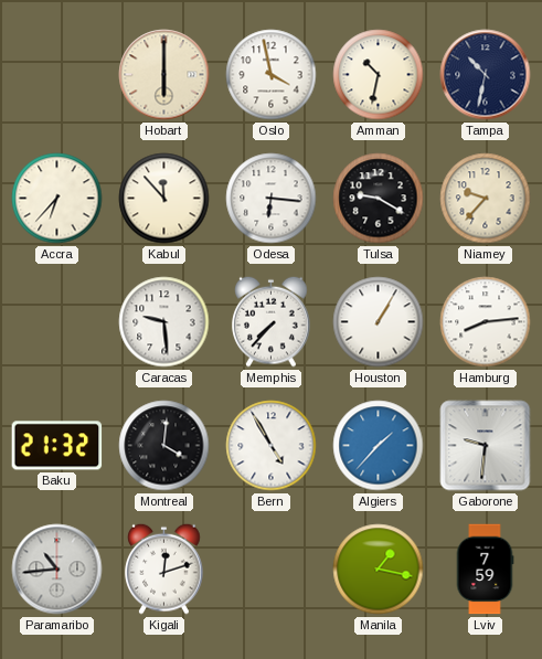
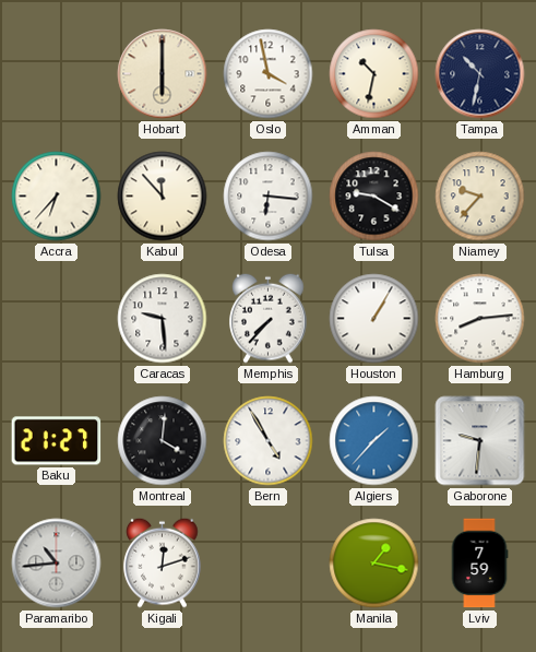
Baku: 21:32 -> 21:27
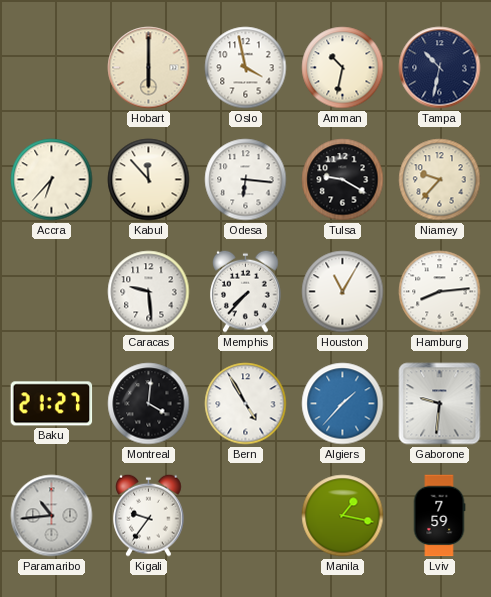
Houston: 1:05 -> 11:05
Kigali: 12:12 -> 9:36
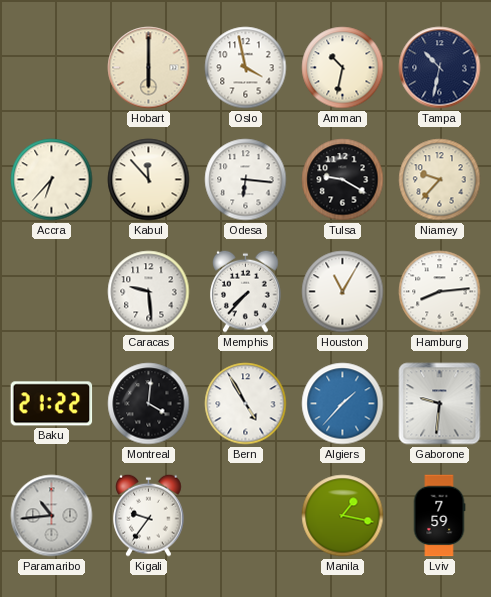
Baku: 21:27 -> 21:22
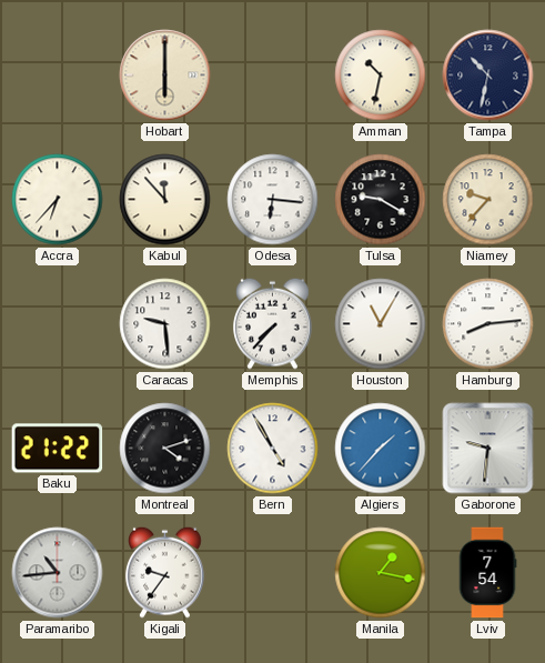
Oslo: 3:58 -> none
Montreal: 4:01 -> 4:12
Lviv: 7:59 -> 7:54
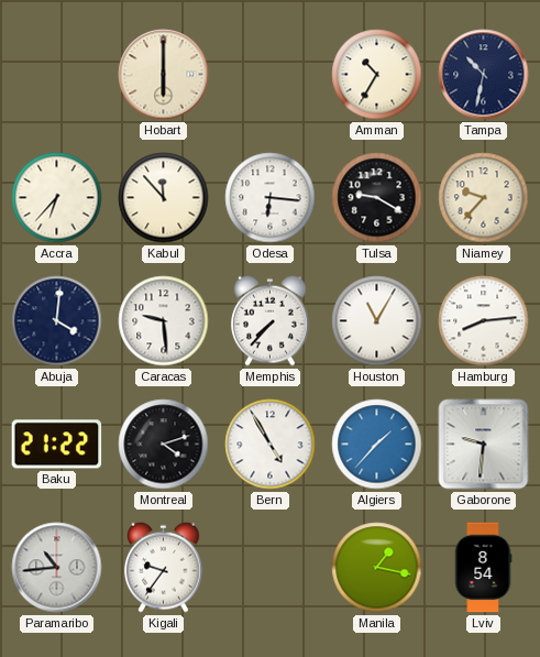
Amman: 10:32 -> 10:35
Abuja: none -> 4:01
Lviv: 7:54 -> 8:54
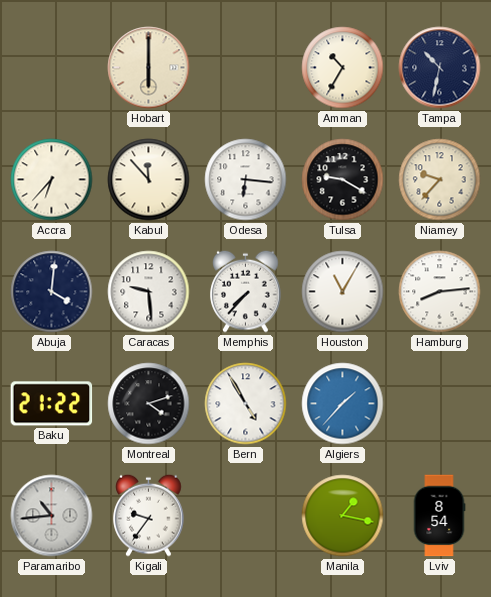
Gaborone: 9:31 -> none
